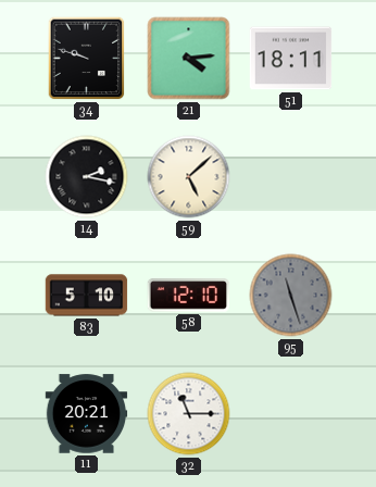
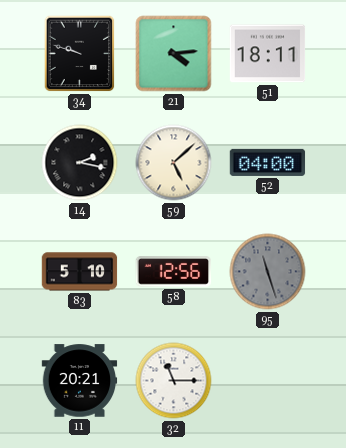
52: none -> 04:00
58: 12:10 -> 12:56
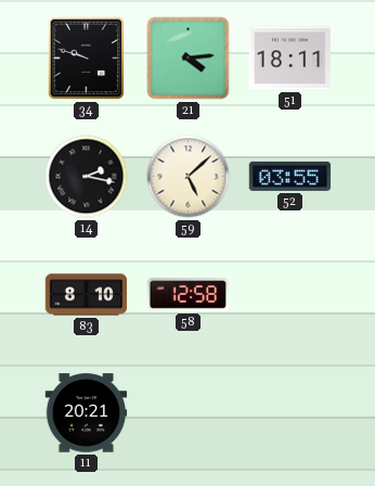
52: 04:00 -> 03:55
83: 5:10 -> 8:10
58: 12:56 -> 12:58
95: 11:27 -> none
32: 11:15 -> none
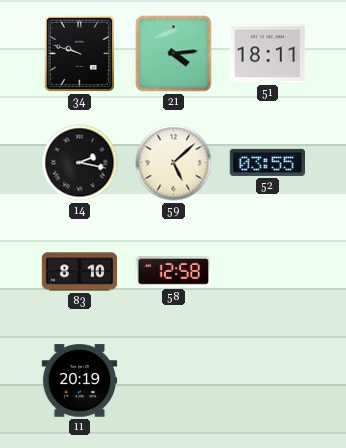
11: 20:21 -> 20:19
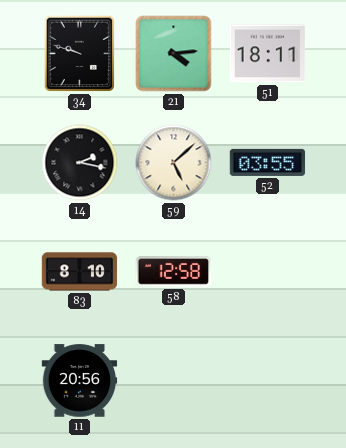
11: 20:19 -> 20:56
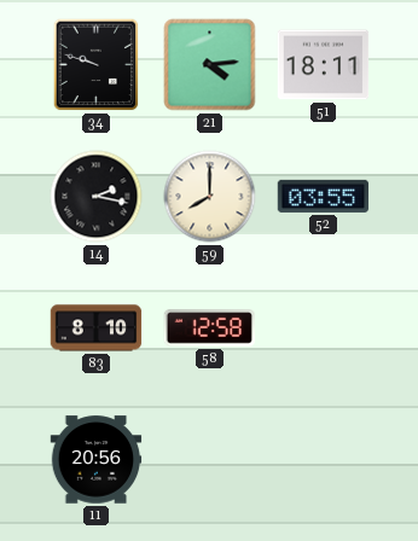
59: 5:08 -> 8:00
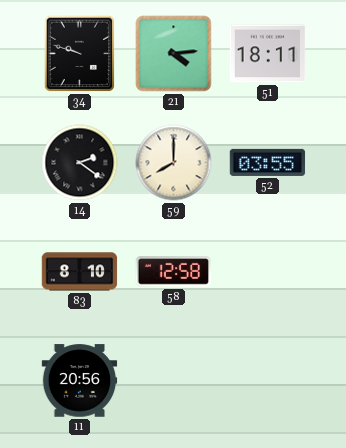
14: 2:17 -> 2:21
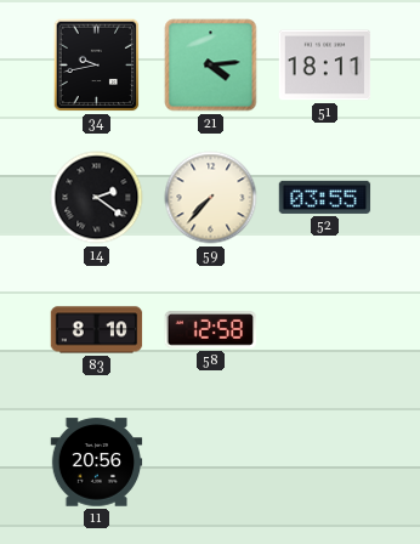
34: 9:48 -> 9:43
59: 8:00 -> 7:37
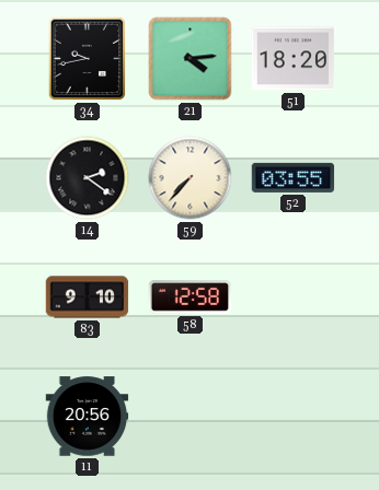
51: 18:11 -> 18:20
83: 8:10 -> 9:10
